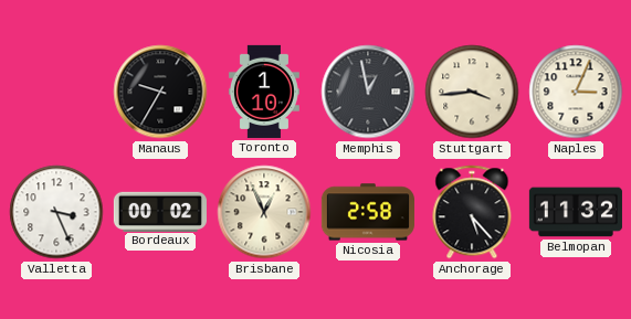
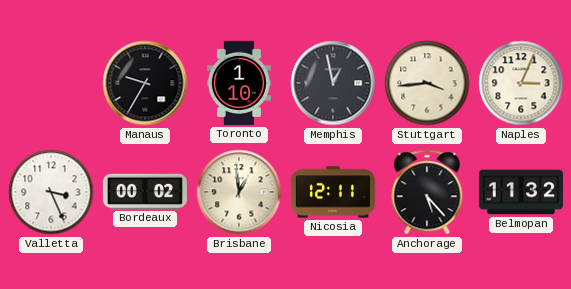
Brisbane: 12:56 -> 12:59
Nicosia: 2:58 -> 12:11
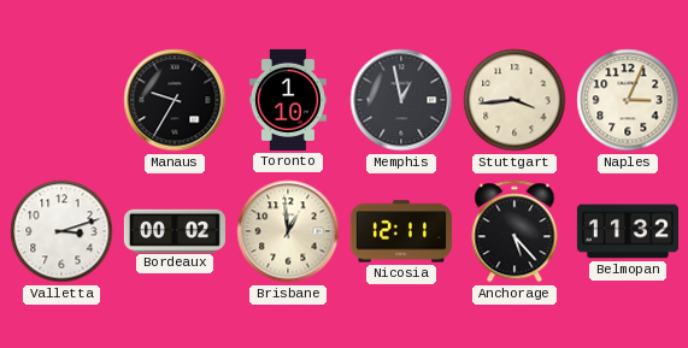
Valletta: 3:26 -> 3:12
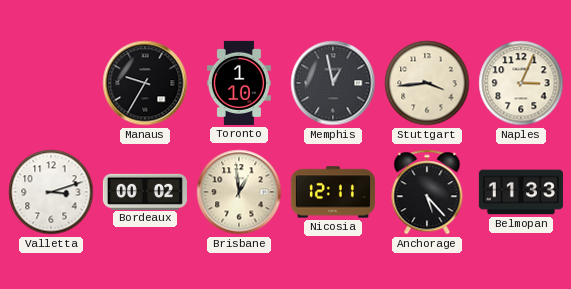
Belmopan: 11:32 -> 11:33
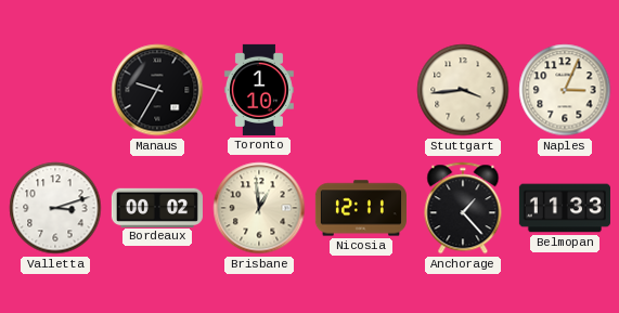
Memphis: 12:58 -> none
Anchorage: 5:23 -> 1:23
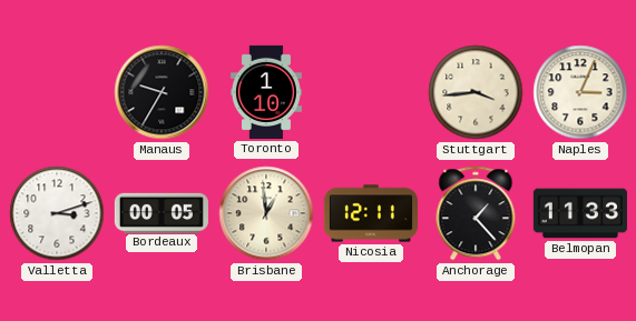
Bordeaux: 00:02 -> 00:05
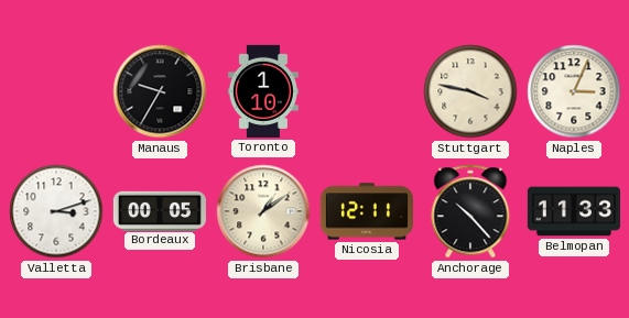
Stuttgart: 3:44 -> 3:47
Brisbane: 12:59 -> 1:09
Anchorage: 1:23 -> 10:23
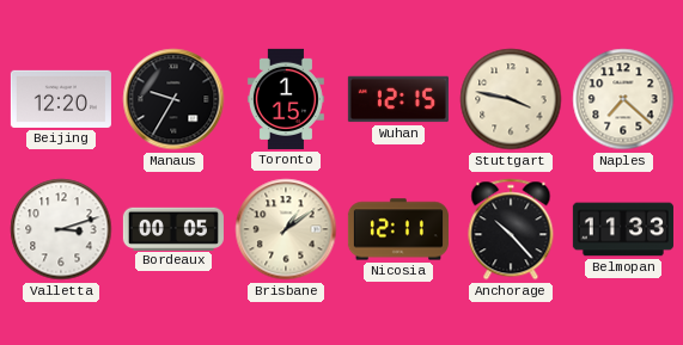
Beijing: none -> 12:20
Toronto: 1:10 -> 1:15
Wuhan: none -> 12:15
Naples: 3:04 -> 7:22
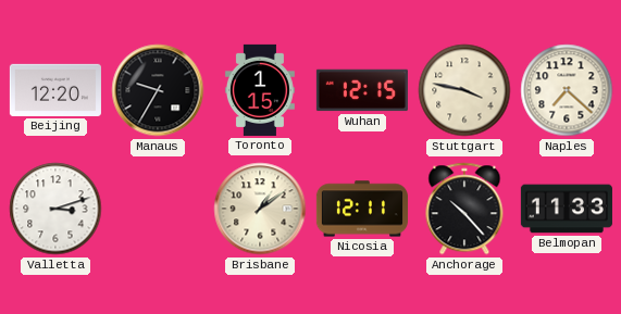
Bordeaux: 00:05 -> none
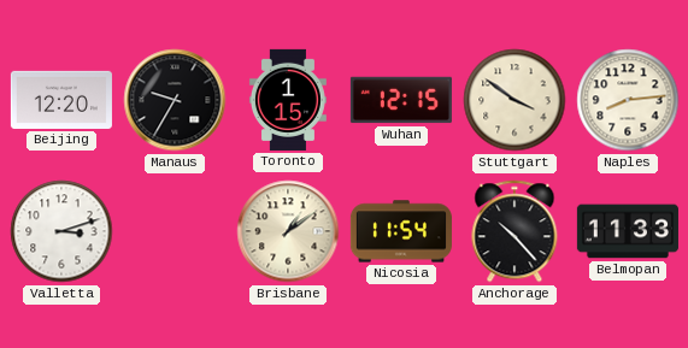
Stuttgart: 3:47 -> 3:51
Naples: 7:22 -> 8:14
Nicosia: 12:11 -> 11:54
